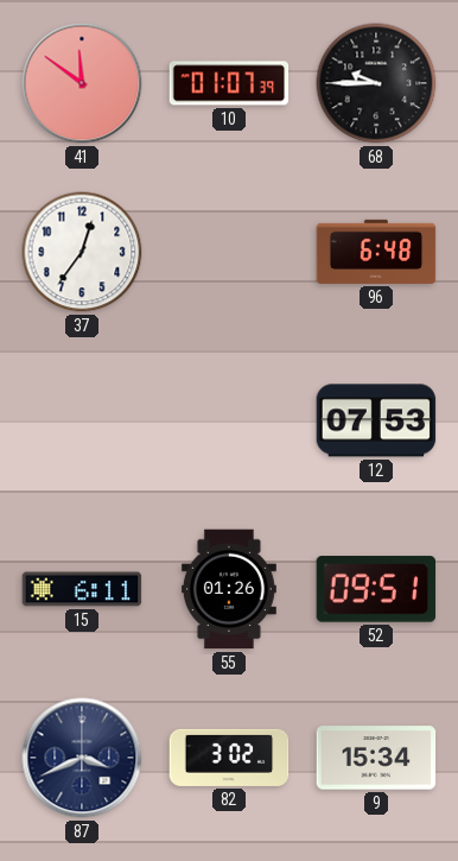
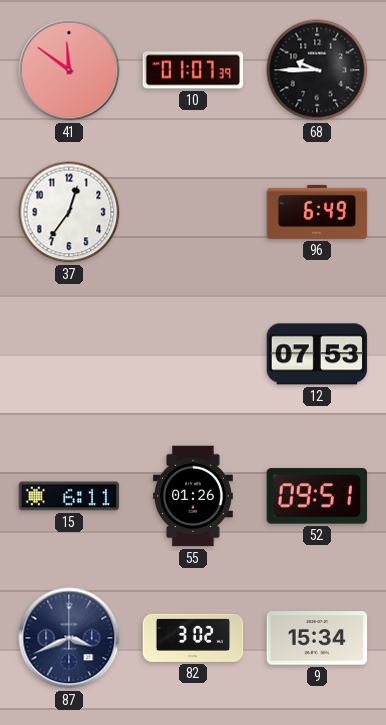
96: 6:48 -> 6:49
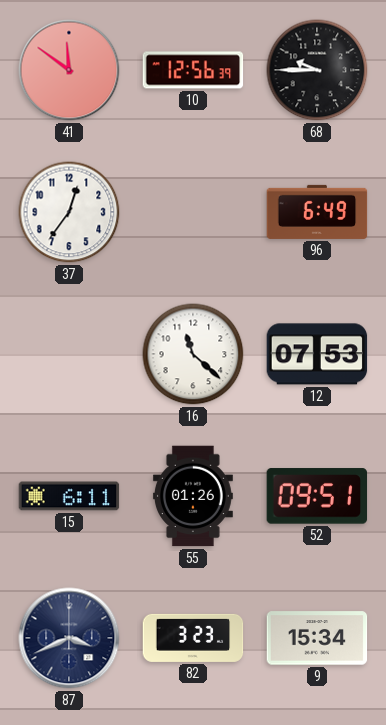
10: 01:07 -> 12:56
16: none -> 11:22
82: 3:02 -> 3:23
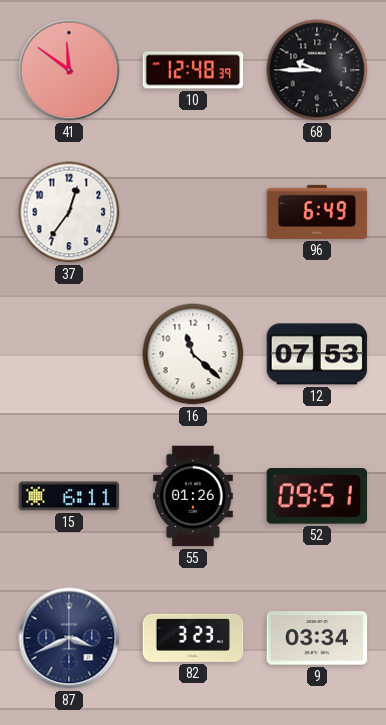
10: 12:56 -> 12:48
9: 15:34 -> 03:34
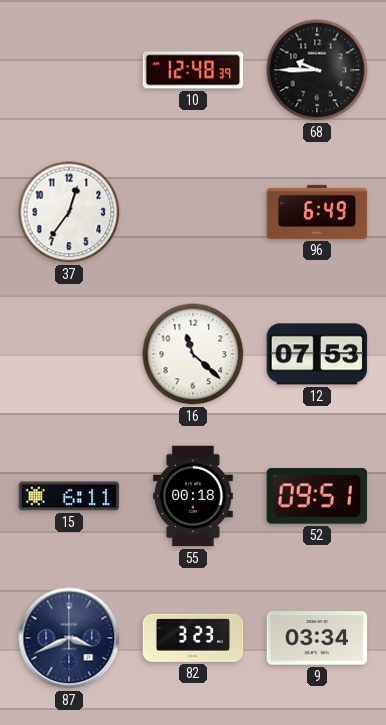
41: 11:51 -> none
55: 01:26 -> 00:18
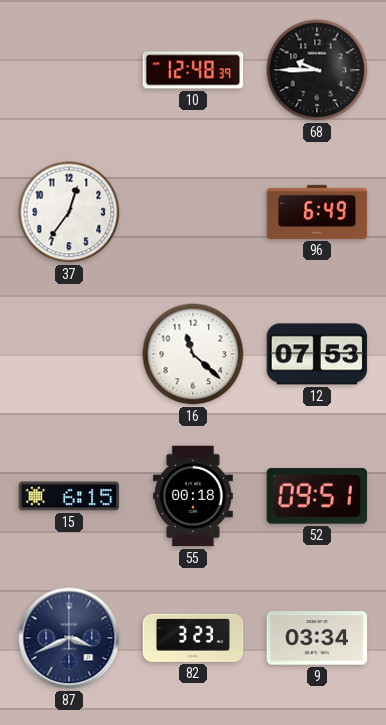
15: 6:11 -> 6:15
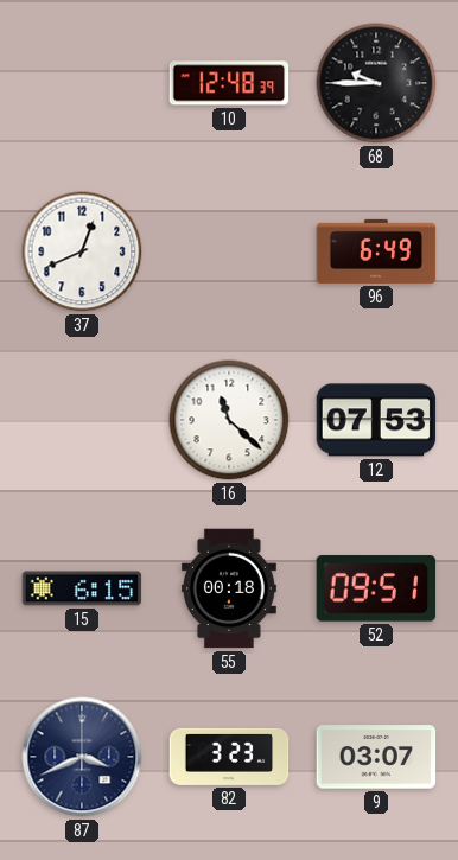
37: 12:36 -> 12:41
9: 03:34 -> 03:07
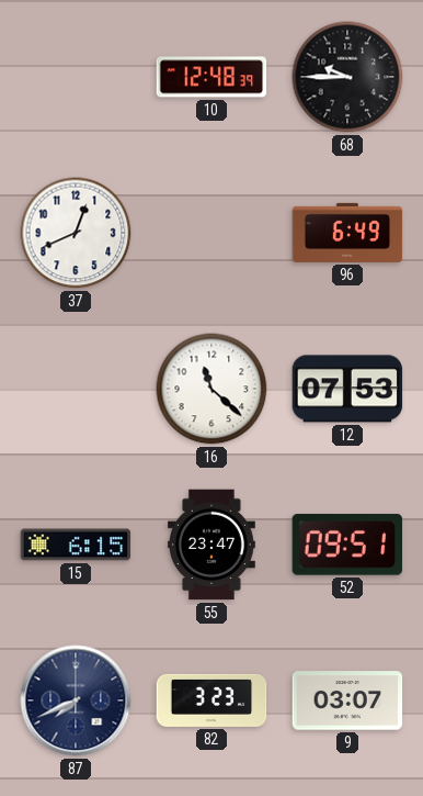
55: 00:18 -> 23:47
87: 3:41 -> 7:41
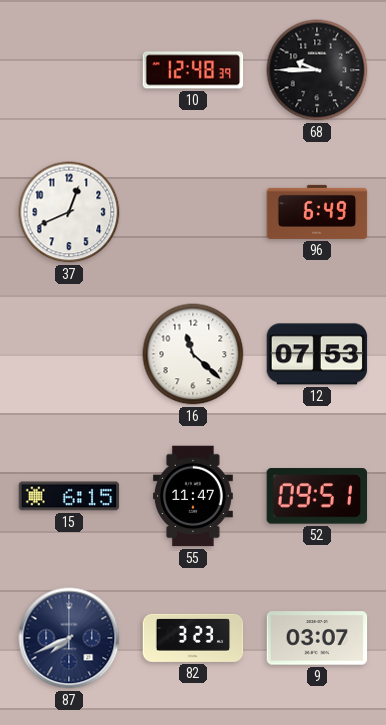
55: 23:47 -> 11:47
